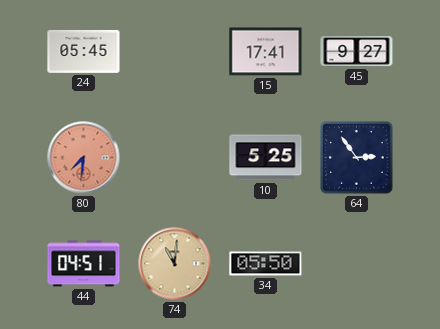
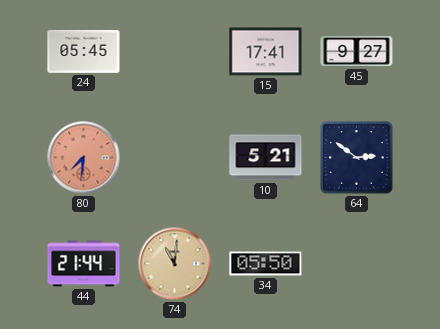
10: 5:25 -> 5:21
64: 2:54 -> 2:51
44: 04:51 -> 21:44
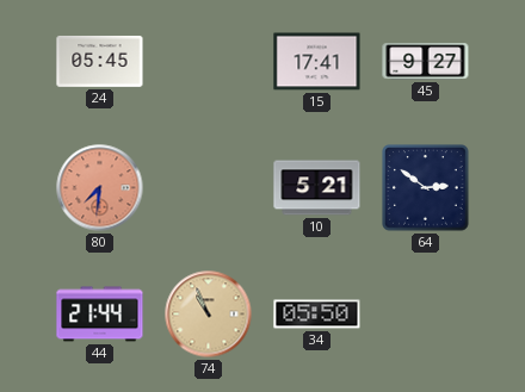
74: 11:01 -> 10:56
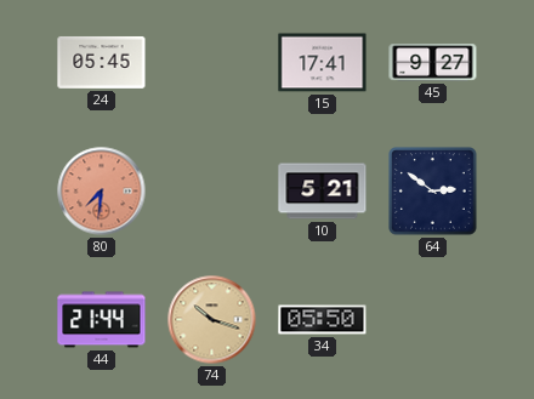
74: 10:56 -> 10:18
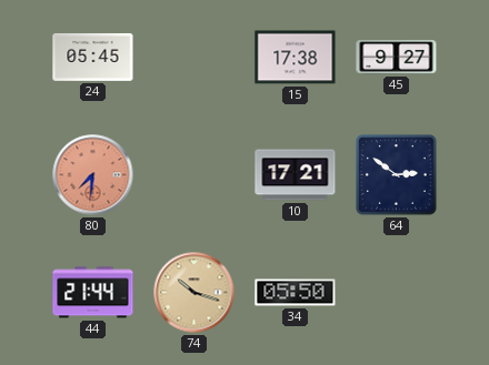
15: 17:41 -> 17:38
10: 5:21 -> 17:21
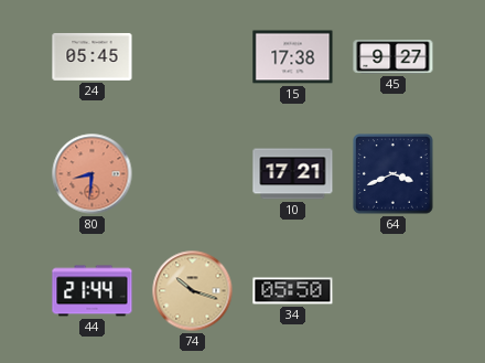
80: 7:31 -> 8:31
64: 2:51 -> 3:41
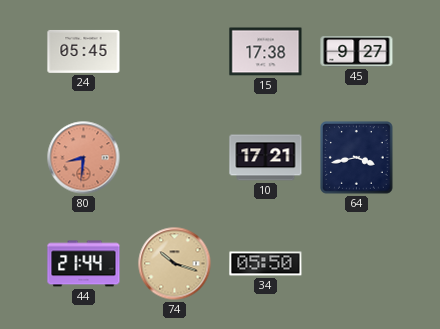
64: 3:41 -> 3:43
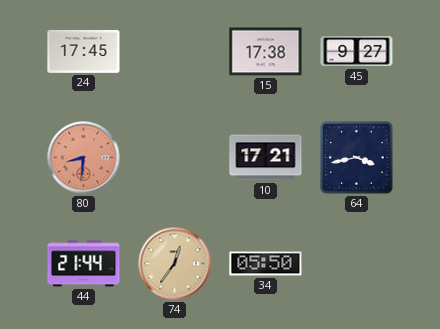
24: 05:45 -> 17:45
74: 10:18 -> 12:36
